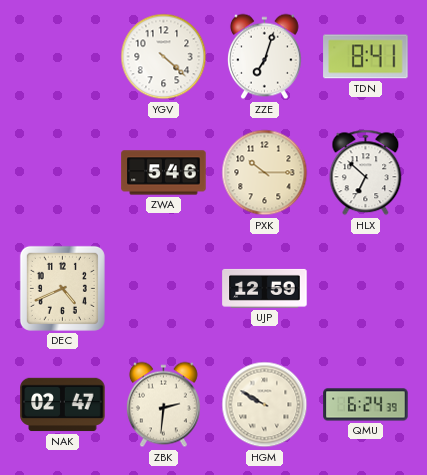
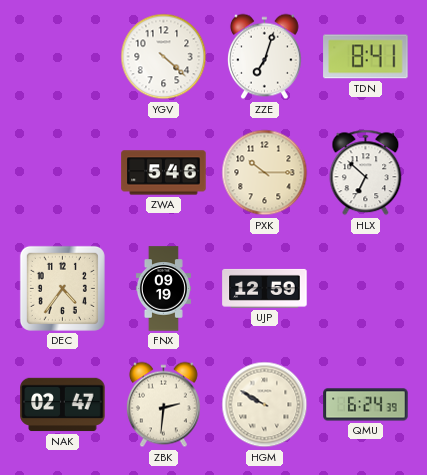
DEC: 4:41 -> 4:36
FNX: none -> 09:19
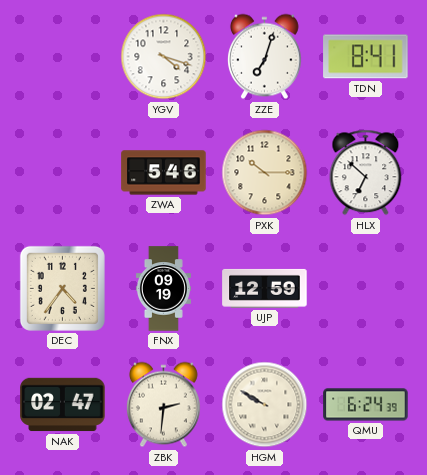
YGV: 4:22 -> 4:18
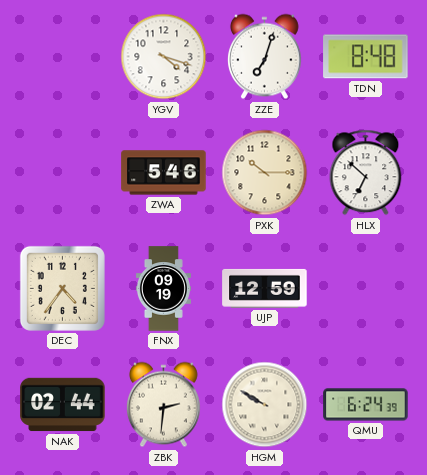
TDN: 8:41 -> 8:48
NAK: 02:47 -> 02:44
